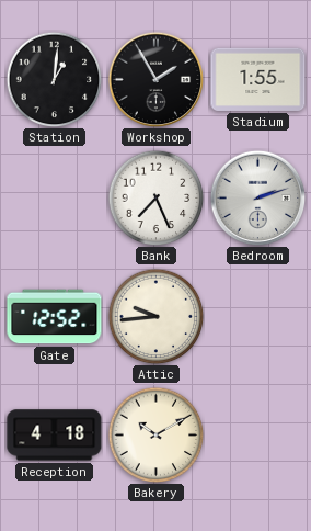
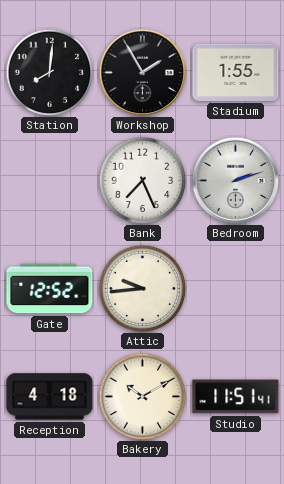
Station: 1:01 -> 8:01
Studio: none -> 11:51
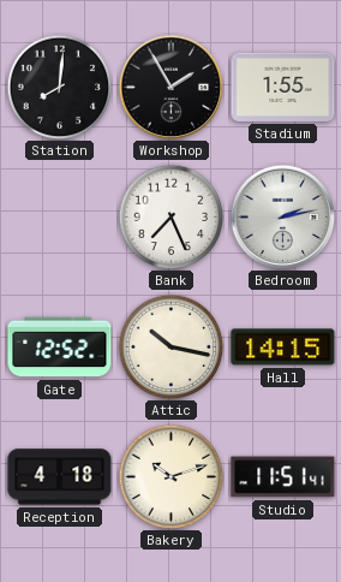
Bedroom: 2:12 -> 2:13
Attic: 9:44 -> 10:17
Hall: none -> 14:15
Bakery: 10:10 -> 10:12
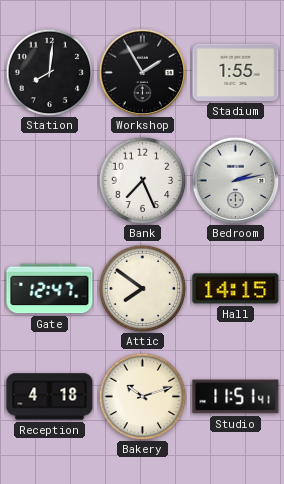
Gate: 12:52 -> 12:47
Attic: 10:17 -> 7:51
